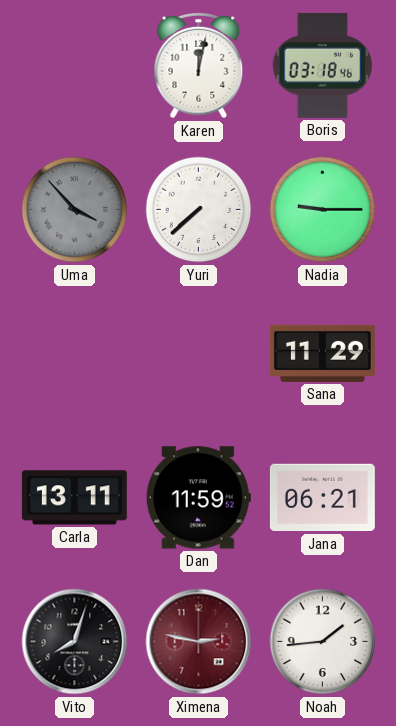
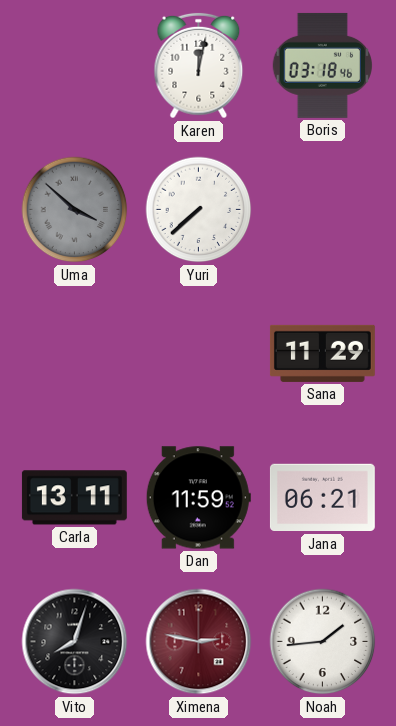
Uma: 3:53 -> 3:52
Nadia: 9:15 -> none
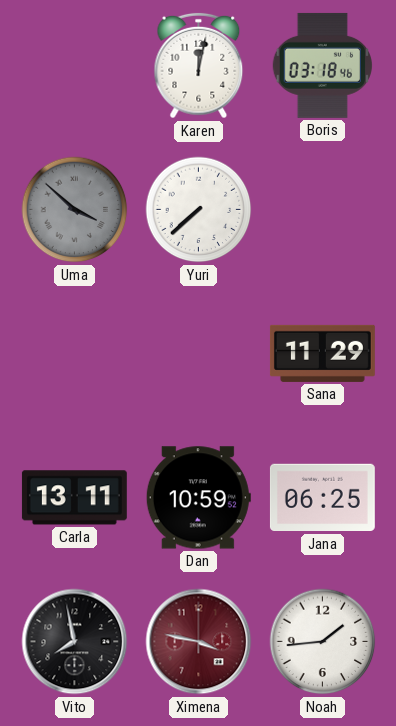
Dan: 11:59 -> 10:59
Jana: 06:21 -> 06:25
Vito: 8:03 -> 7:58
Ximena: 2:47 -> 3:47
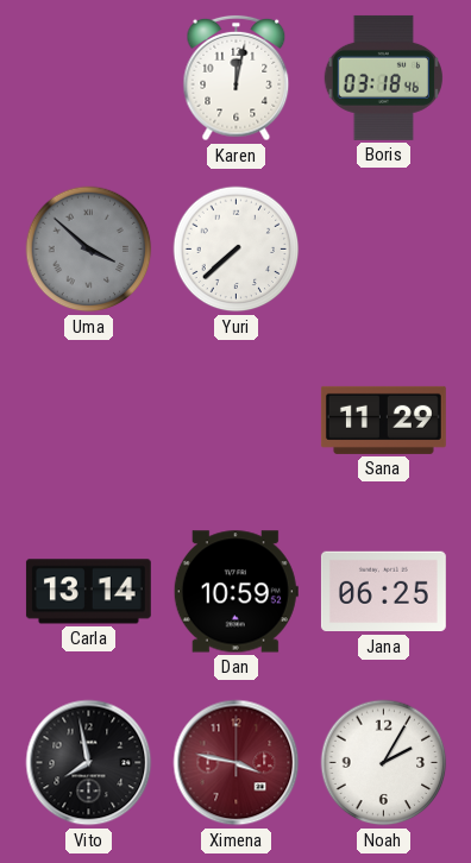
Carla: 13:11 -> 13:14
Noah: 1:44 -> 2:05
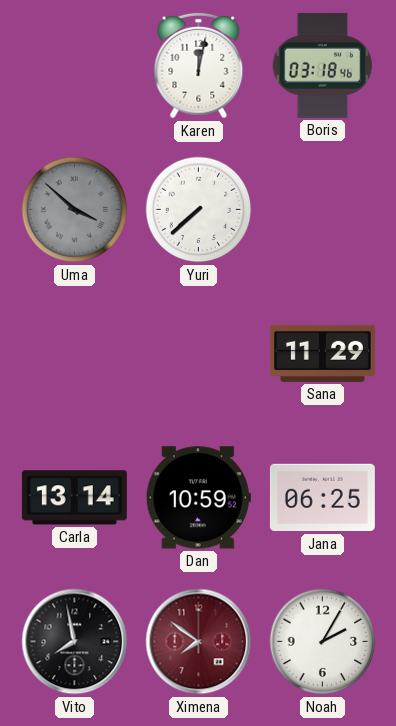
Ximena: 3:47 -> 7:51
